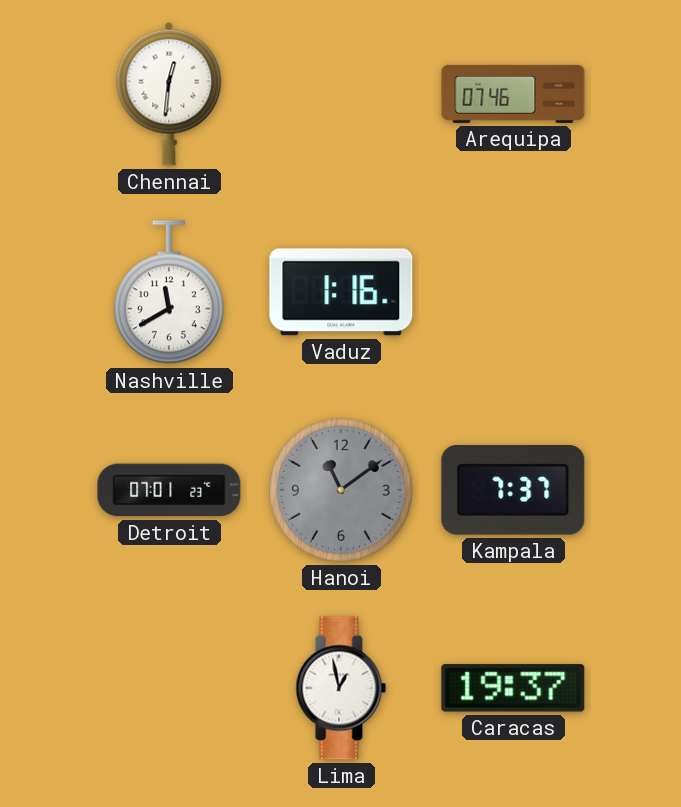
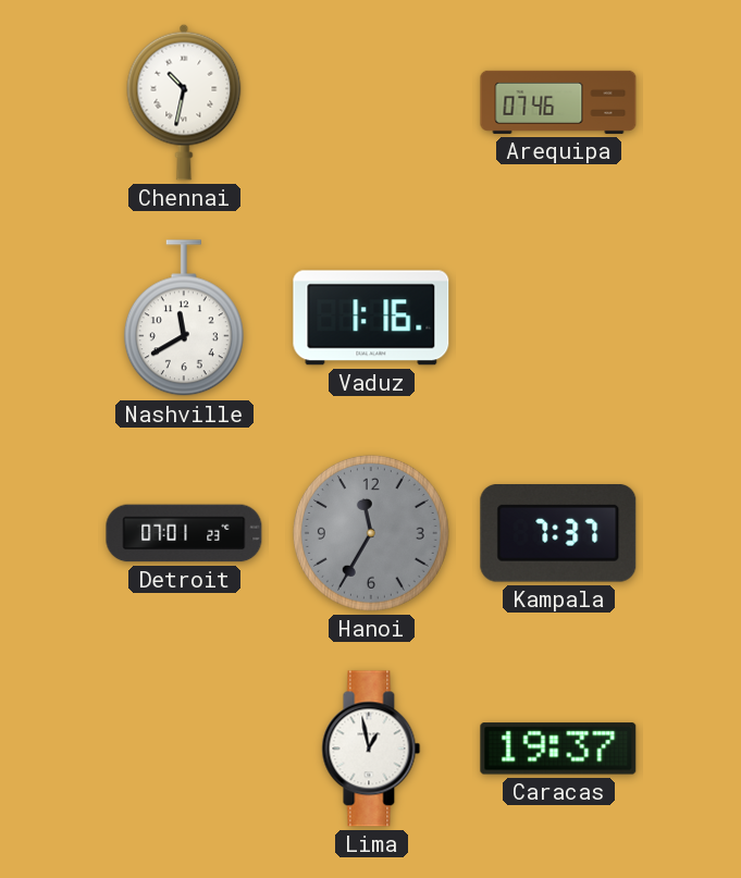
Chennai: 12:31 -> 10:32
Hanoi: 11:09 -> 11:35
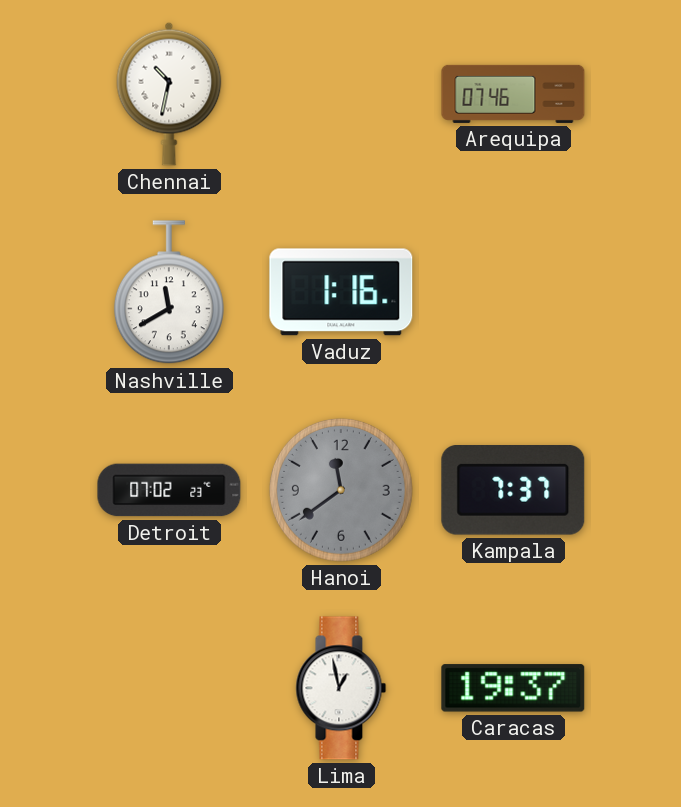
Detroit: 07:01 -> 07:02
Hanoi: 11:35 -> 11:39
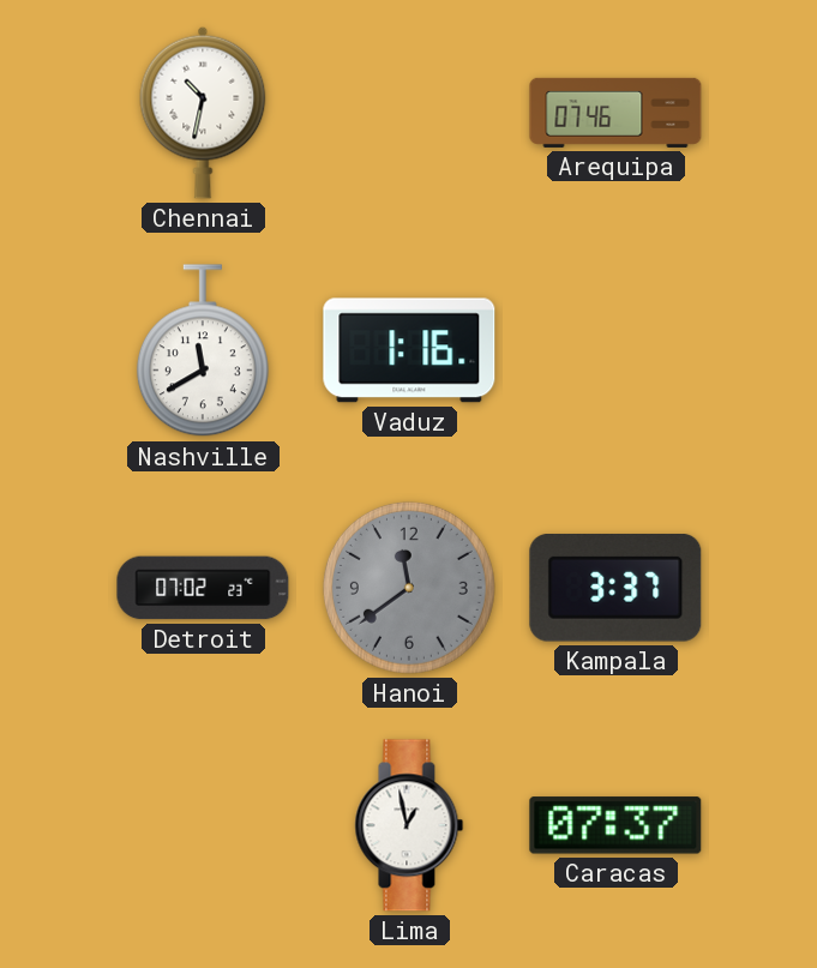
Kampala: 7:37 -> 3:37
Caracas: 19:37 -> 07:37
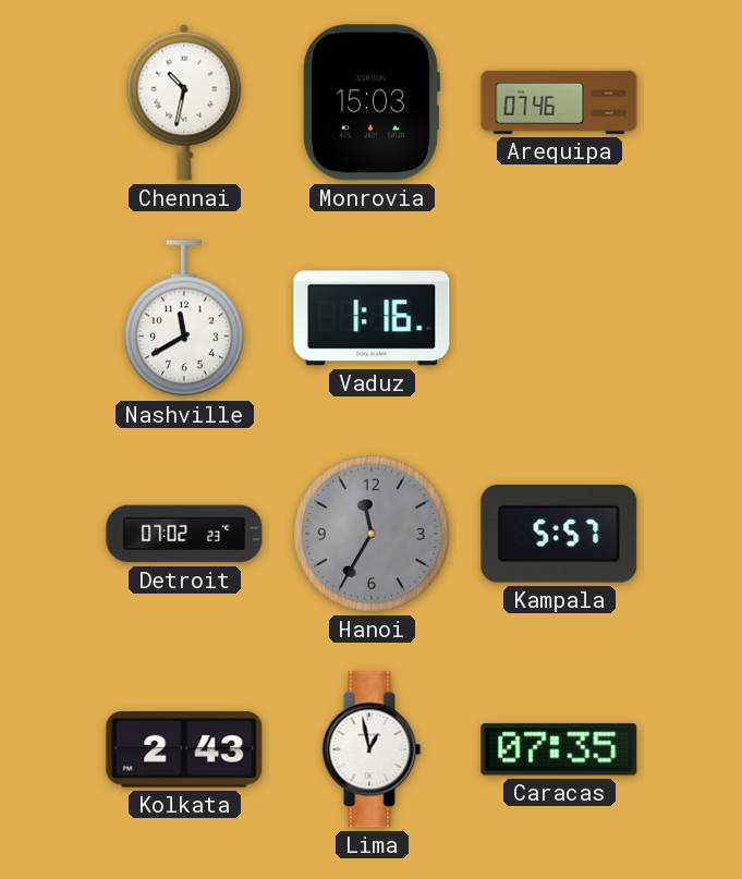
Monrovia: none -> 15:03
Hanoi: 11:39 -> 11:35
Kampala: 3:37 -> 5:57
Kolkata: none -> 2:43
Caracas: 07:37 -> 07:35
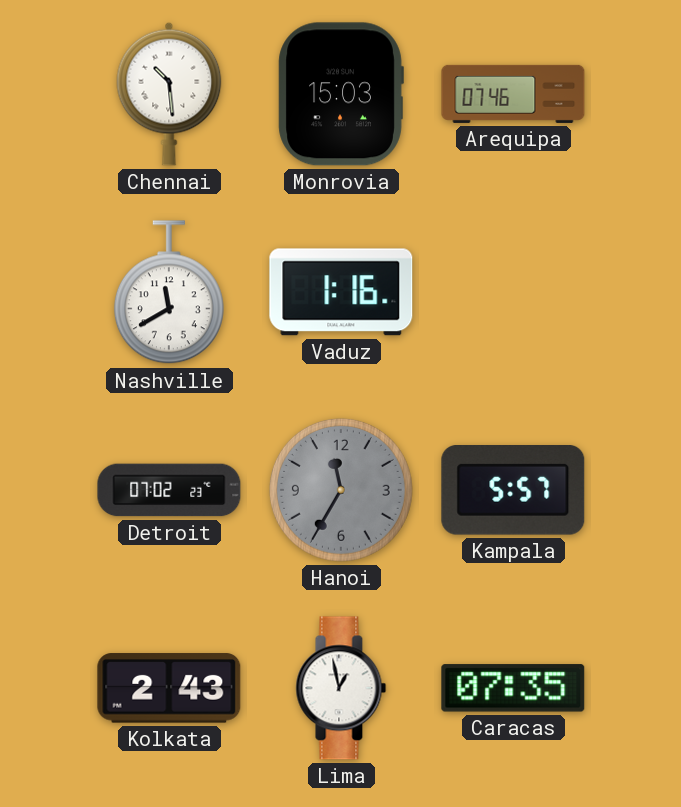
Chennai: 10:32 -> 10:29
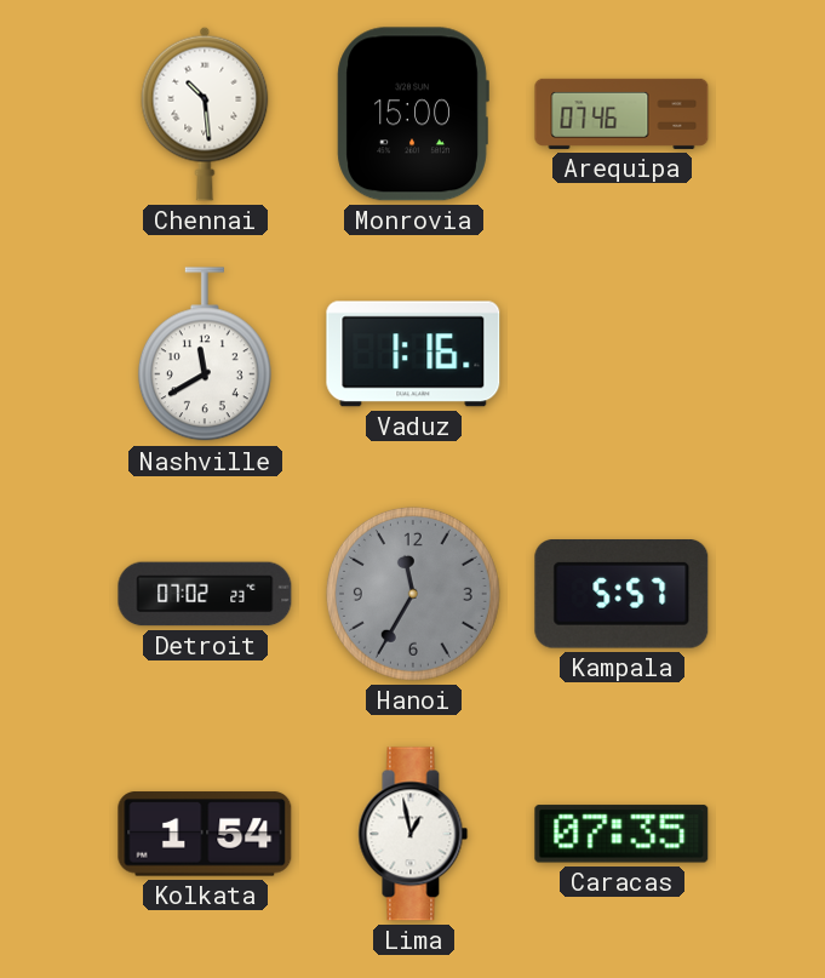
Monrovia: 15:03 -> 15:00
Kolkata: 2:43 -> 1:54
